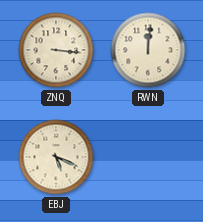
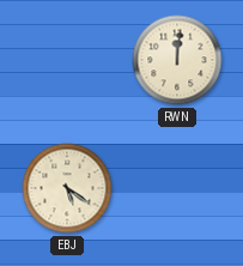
ZNQ: 3:16 -> none
EBJ: 5:19 -> 5:21
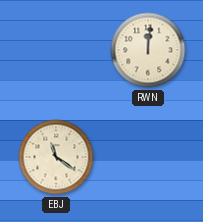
EBJ: 5:21 -> 11:21
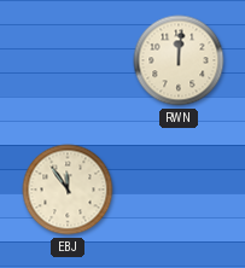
EBJ: 11:21 -> 11:54
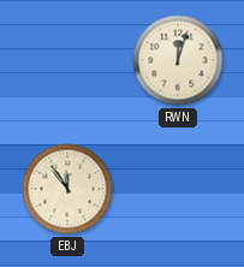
RWN: 12:01 -> 12:03
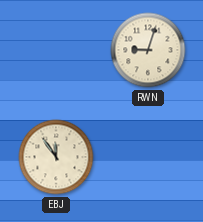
RWN: 12:03 -> 9:03
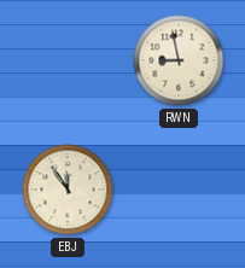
RWN: 9:03 -> 8:58
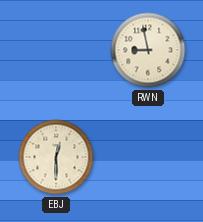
EBJ: 11:54 -> 12:30
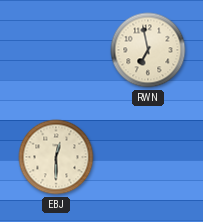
RWN: 8:58 -> 6:58
